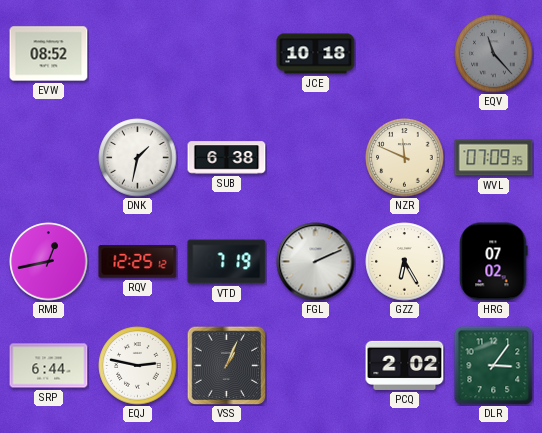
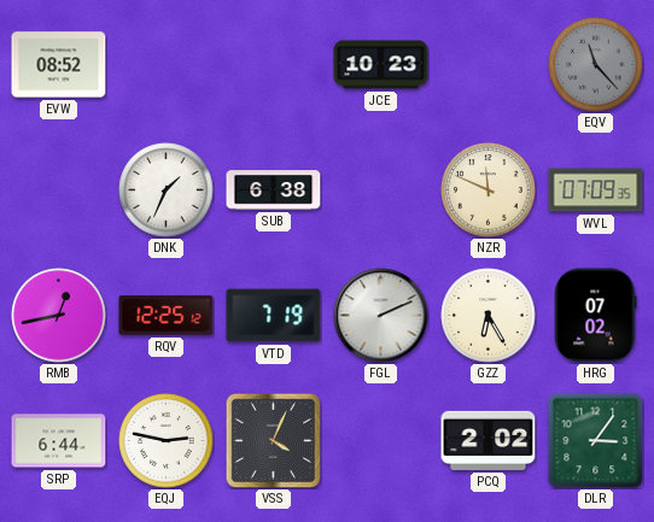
JCE: 10:18 -> 10:23
DNK: 1:32 -> 1:34
VSS: 1:04 -> 4:04
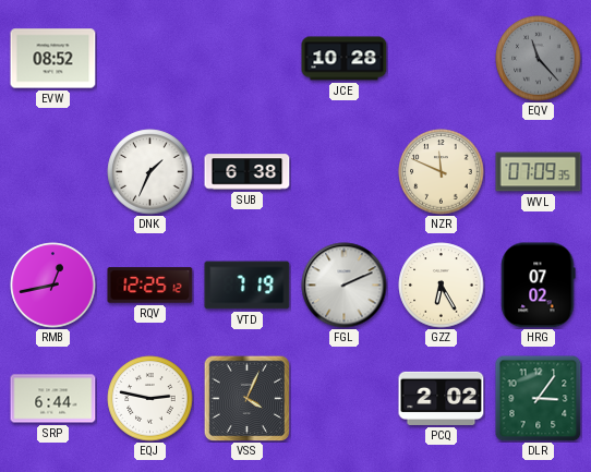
JCE: 10:23 -> 10:28
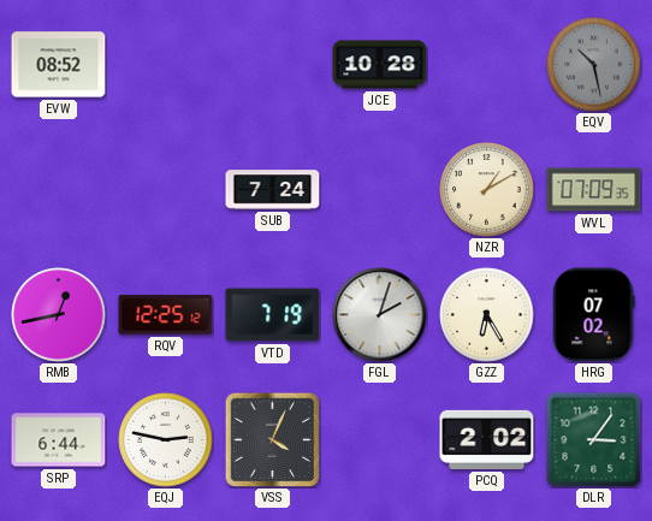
EQV: 11:23 -> 10:28
DNK: 1:34 -> none
SUB: 6:38 -> 7:24
NZR: 11:49 -> 1:10
FGL: 2:11 -> 2:03
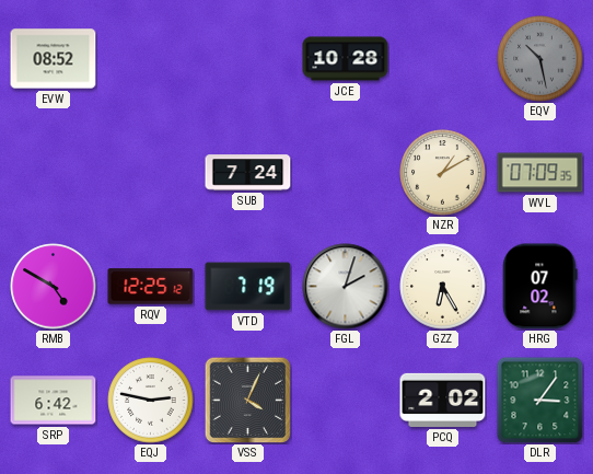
RMB: 12:43 -> 4:50
SRP: 6:44 -> 6:42
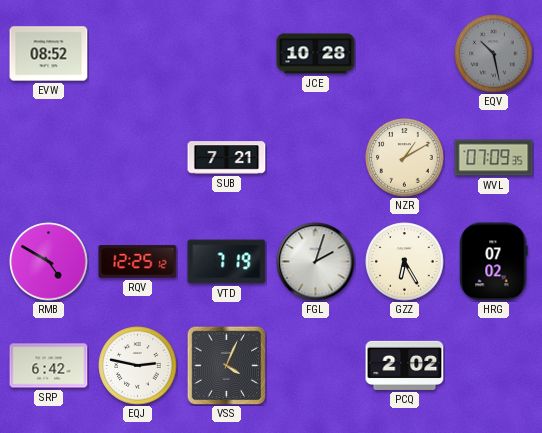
SUB: 7:24 -> 7:21
DLR: 3:06 -> none
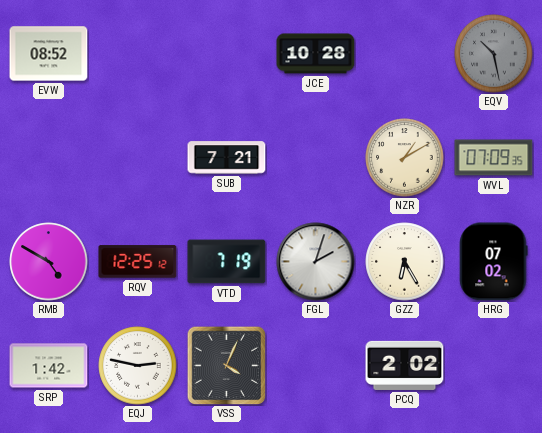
SRP: 6:42 -> 1:42
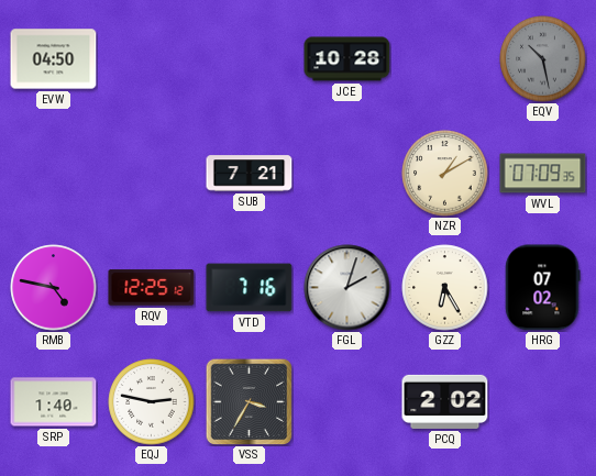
EVW: 08:52 -> 04:50
RMB: 4:50 -> 4:47
VTD: 7:19 -> 7:16
SRP: 1:42 -> 1:40
VSS: 4:04 -> 3:35
